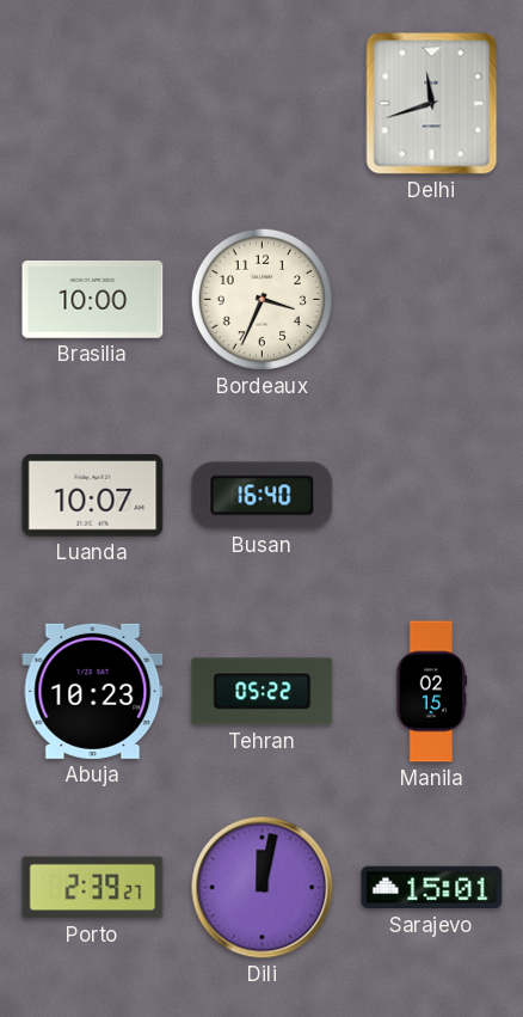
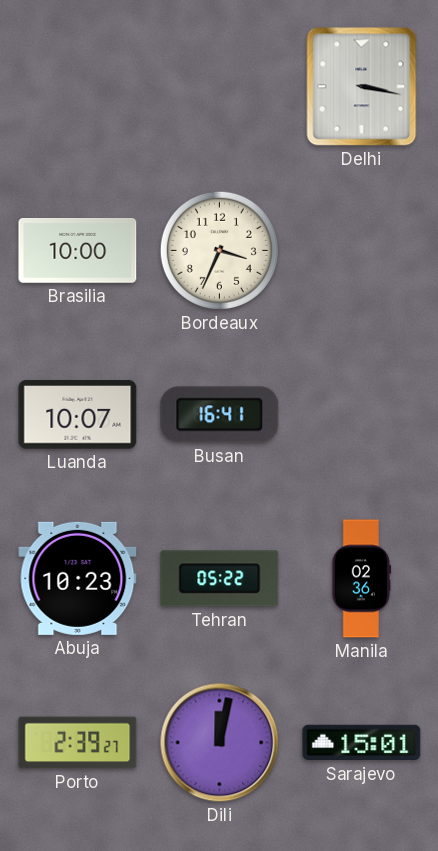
Delhi: 11:42 -> 3:17
Busan: 16:40 -> 16:41
Manila: 02:15 -> 02:36
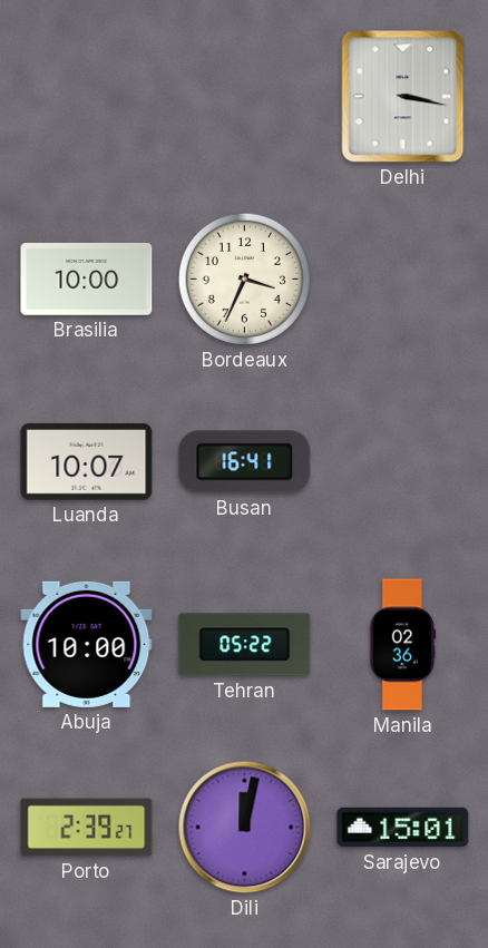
Abuja: 10:23 -> 10:00
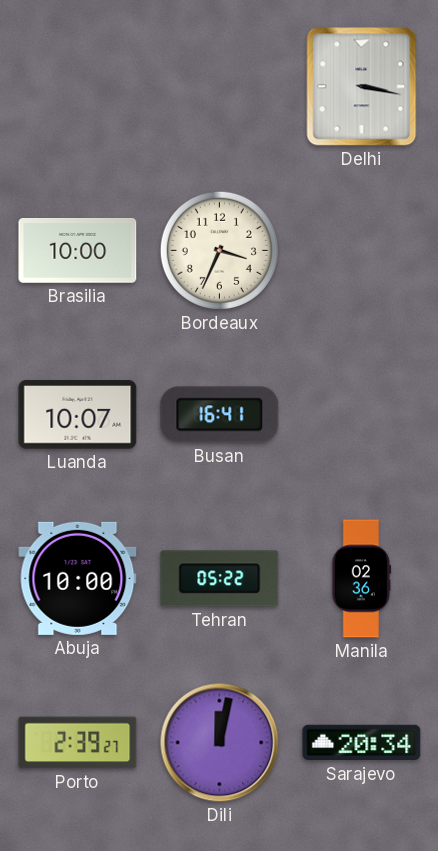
Sarajevo: 15:01 -> 20:34
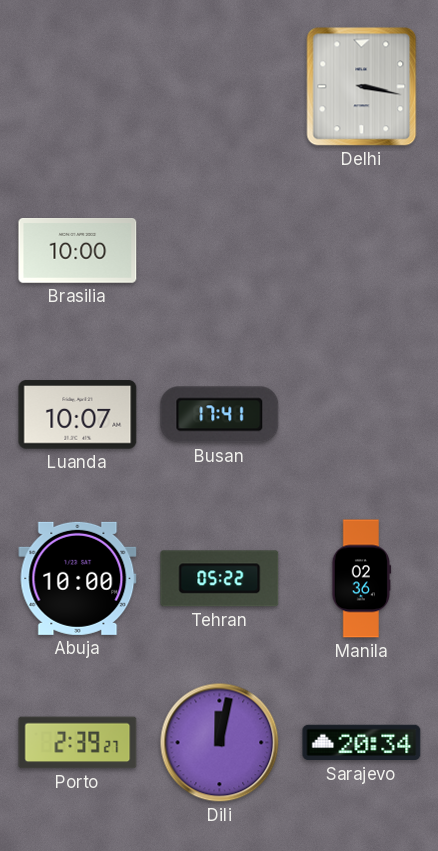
Bordeaux: 3:34 -> none
Busan: 16:41 -> 17:41
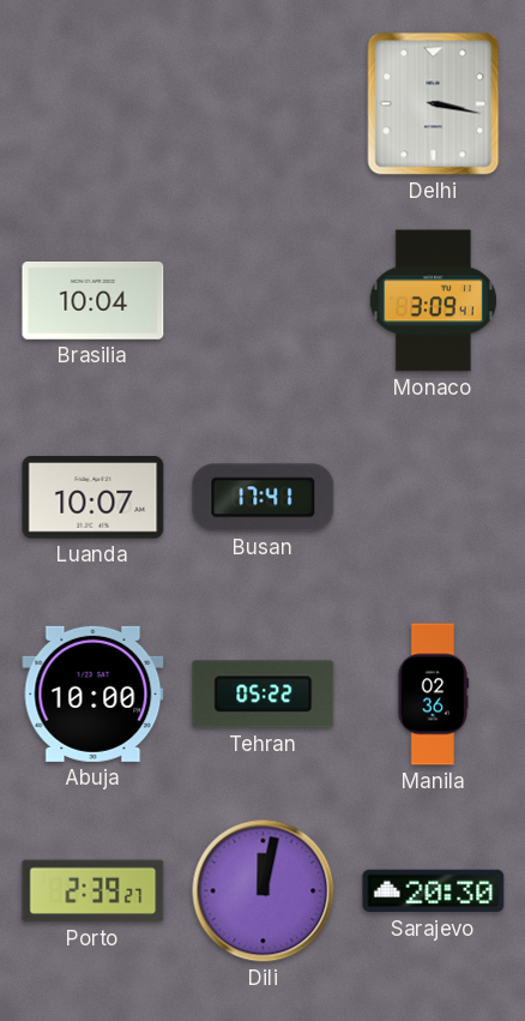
Brasilia: 10:00 -> 10:04
Monaco: none -> 3:09
Sarajevo: 20:34 -> 20:30
